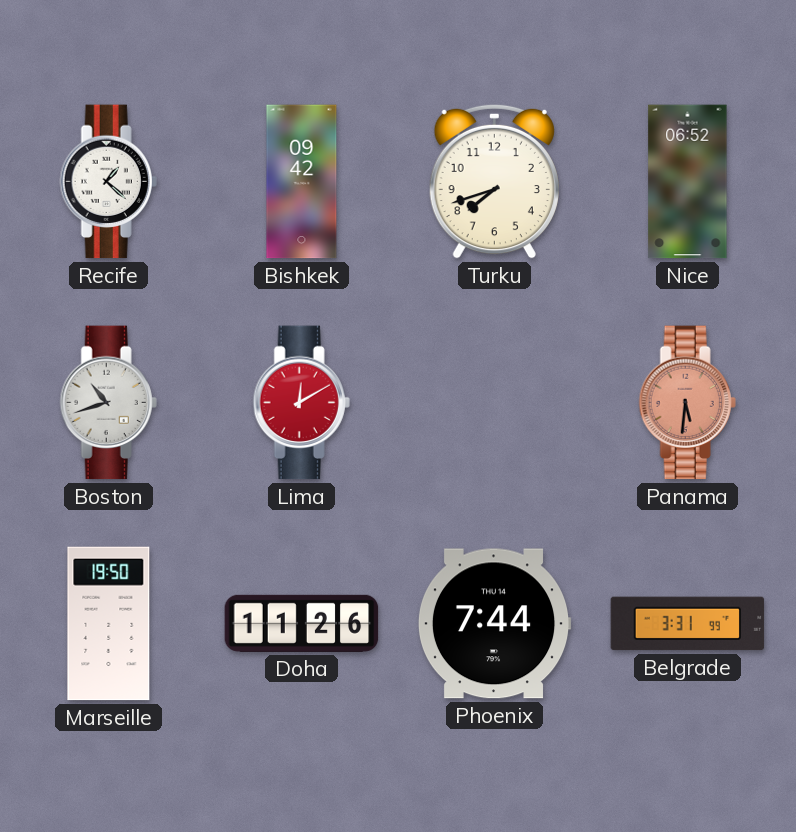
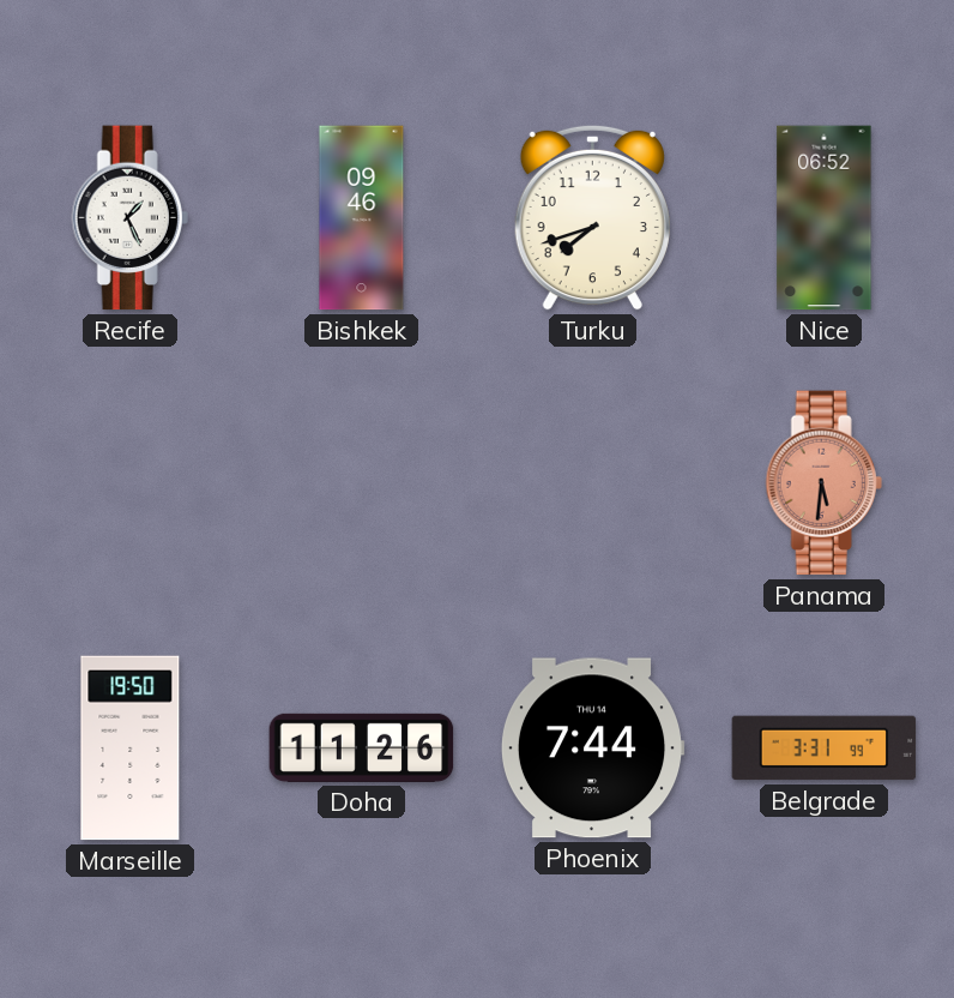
Recife: 1:22 -> 1:26
Bishkek: 09:42 -> 09:46
Boston: 10:42 -> none
Lima: 12:10 -> none
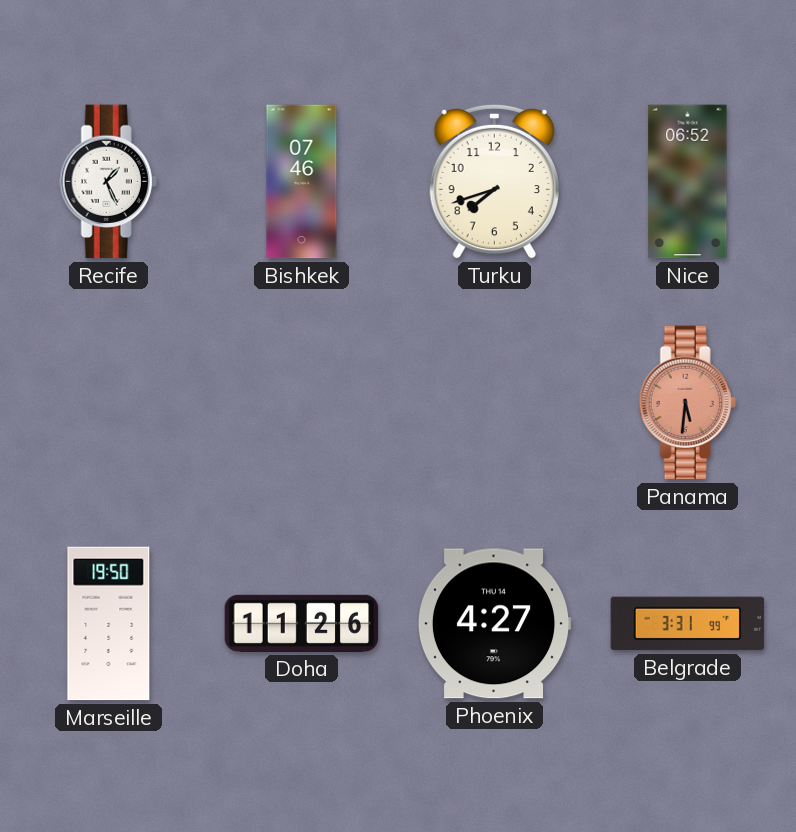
Bishkek: 09:46 -> 07:46
Phoenix: 7:44 -> 4:27
